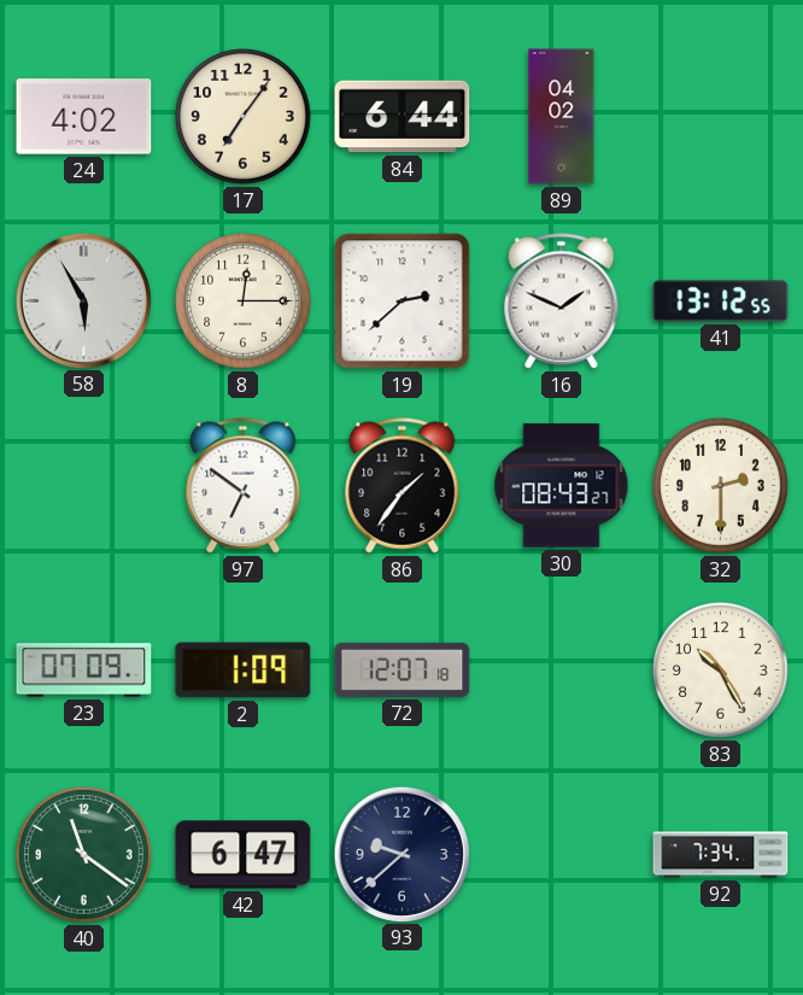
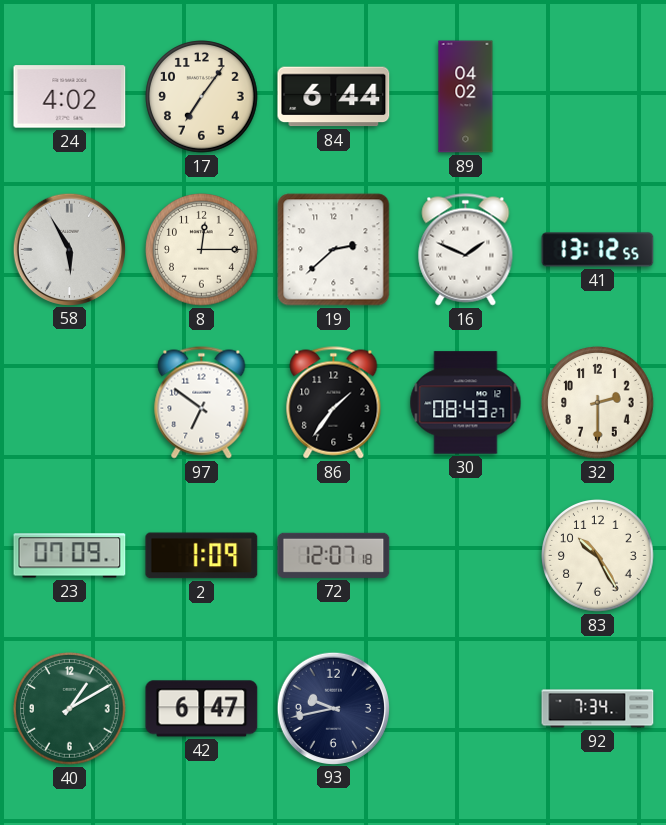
40: 11:21 -> 1:10
93: 9:38 -> 9:43
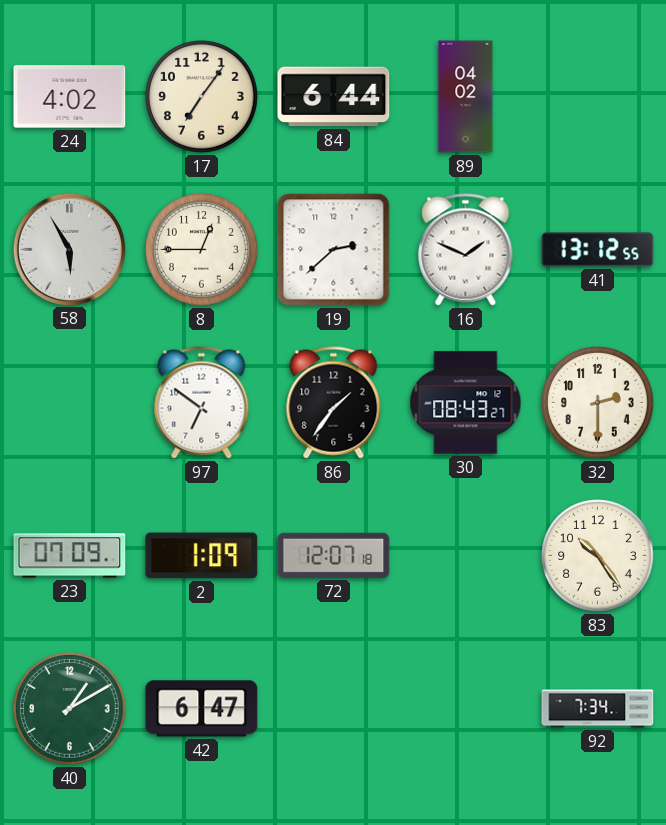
8: 12:15 -> 12:45
83: 10:25 -> 10:24
93: 9:43 -> none
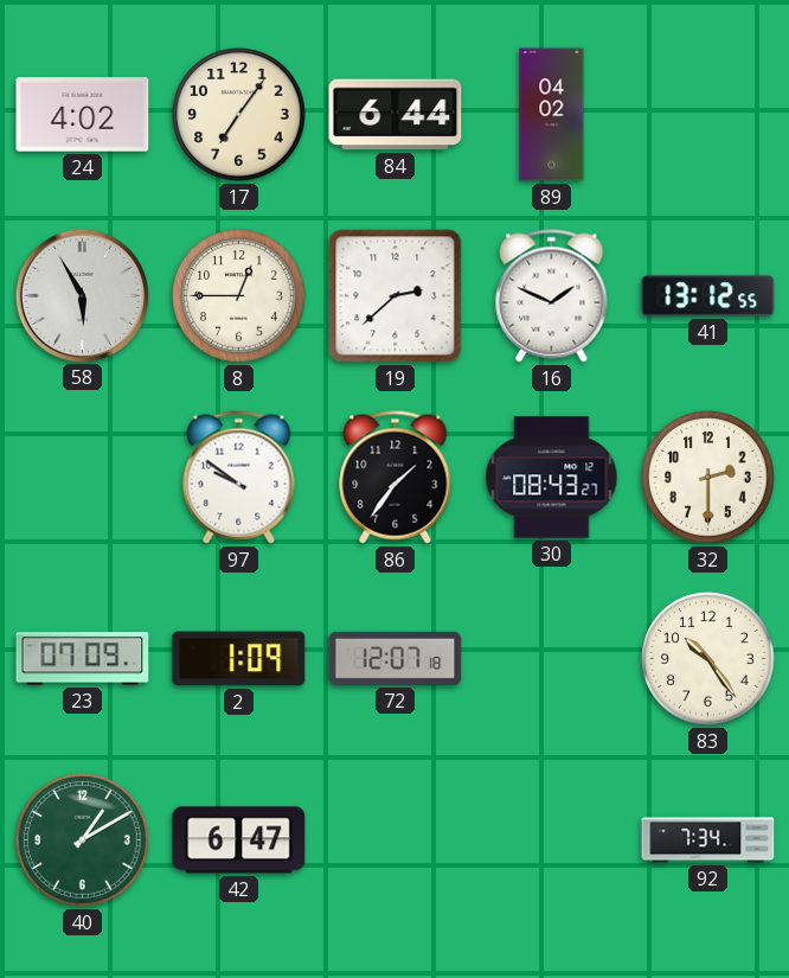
97: 6:51 -> 9:51
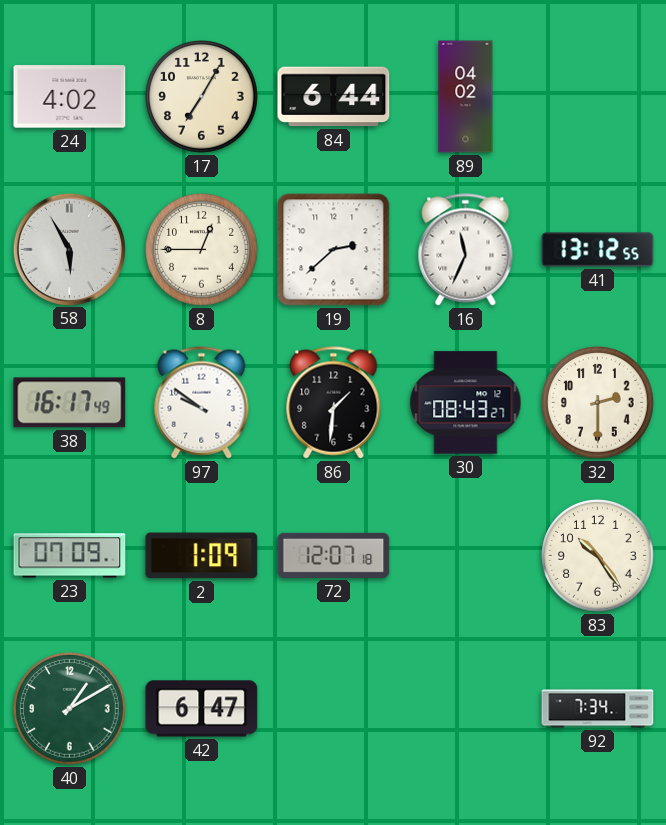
17: 7:06 -> 7:05
16: 1:49 -> 11:34
38: none -> 16:17
86: 1:36 -> 1:31
